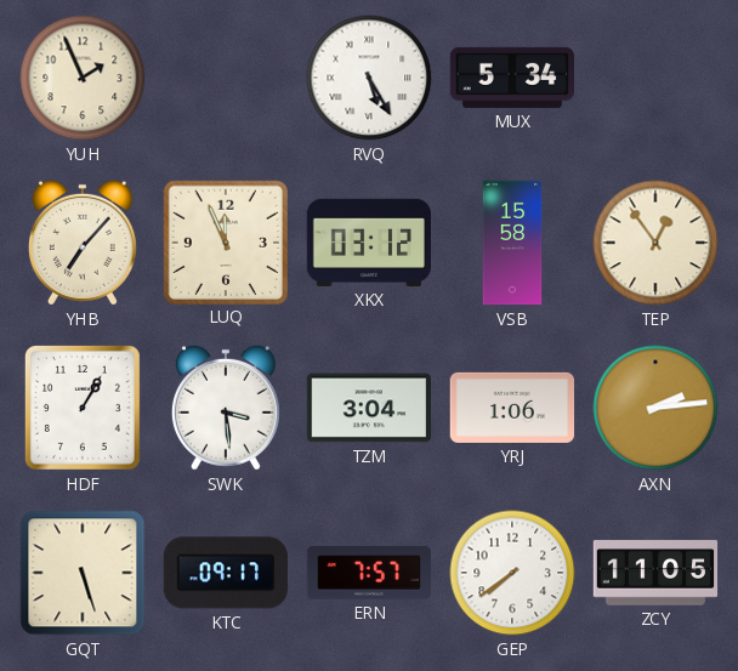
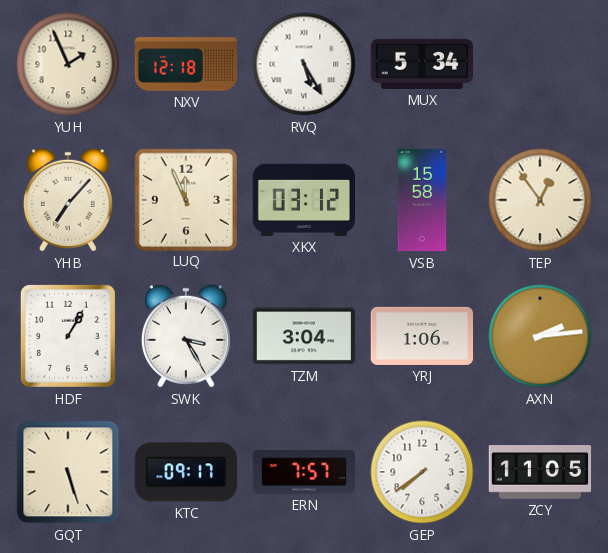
NXV: none -> 12:18
SWK: 3:29 -> 3:25
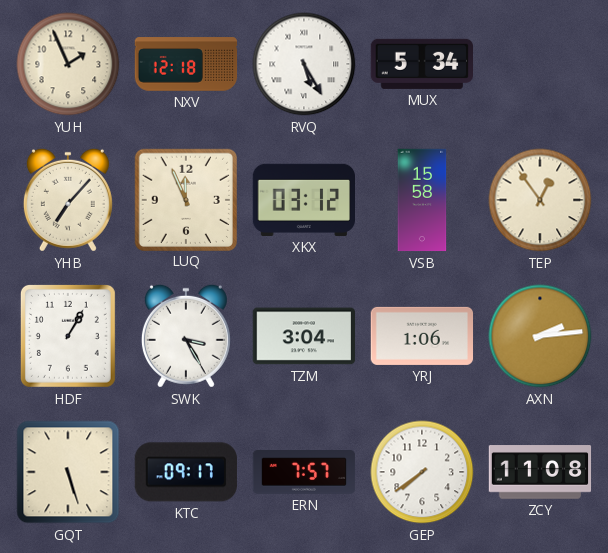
ZCY: 11:05 -> 11:08
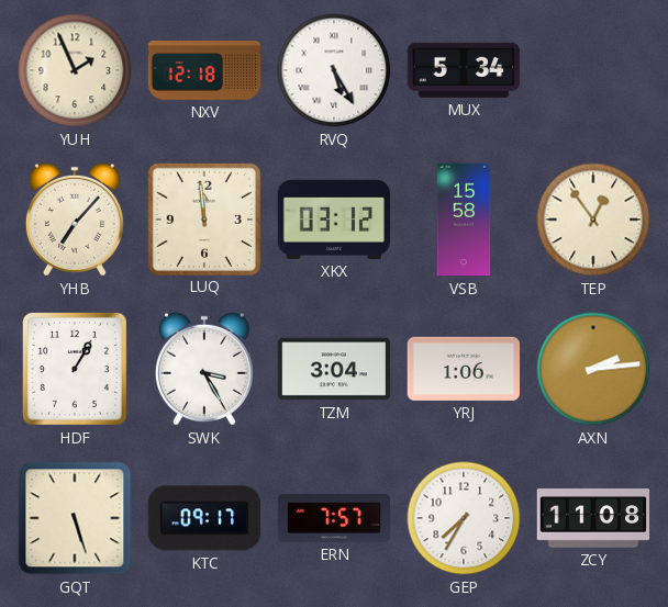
LUQ: 11:56 -> 11:59
GEP: 7:39 -> 7:35
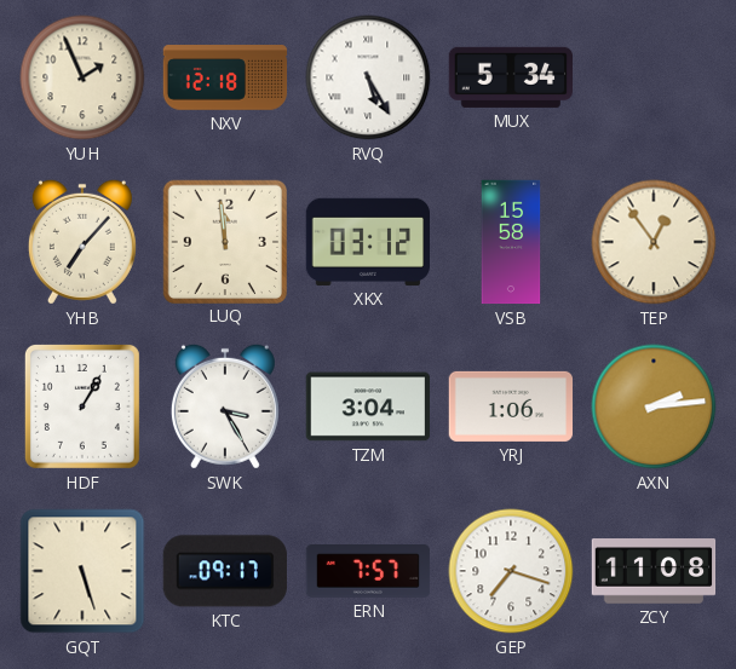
GEP: 7:35 -> 7:18
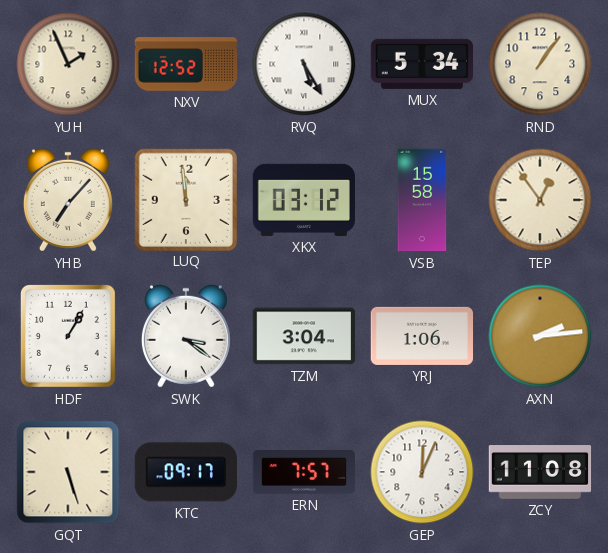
NXV: 12:18 -> 12:52
RND: none -> 1:06
SWK: 3:25 -> 3:21
GEP: 7:18 -> 12:04
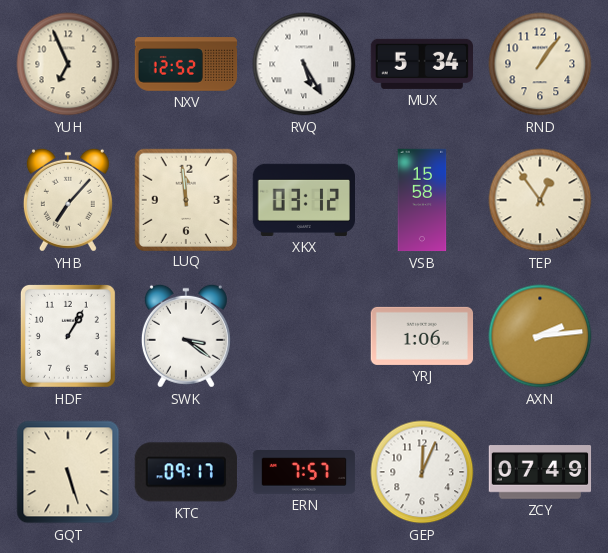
YUH: 1:56 -> 6:56
TZM: 3:04 -> none
ZCY: 11:08 -> 07:49
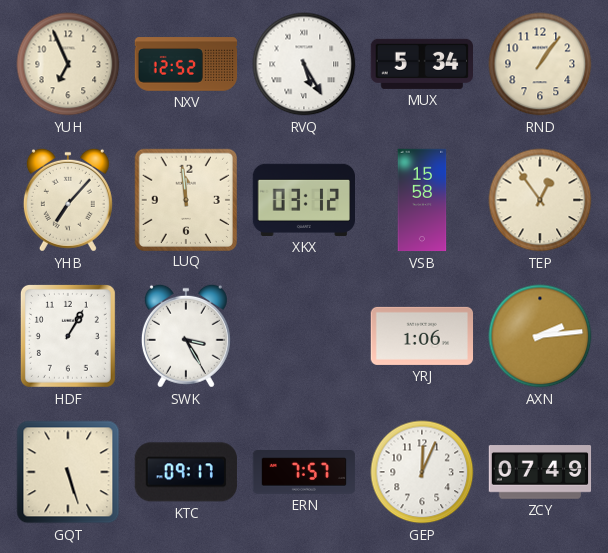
SWK: 3:21 -> 3:25
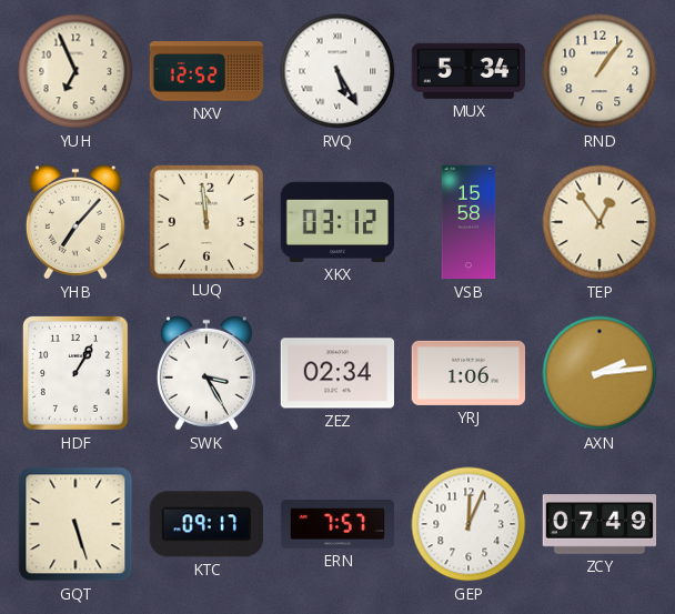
ZEZ: none -> 02:34
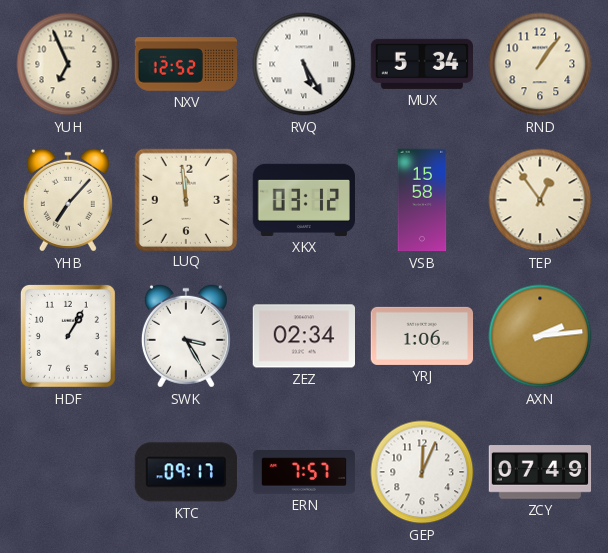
GQT: 5:27 -> none
